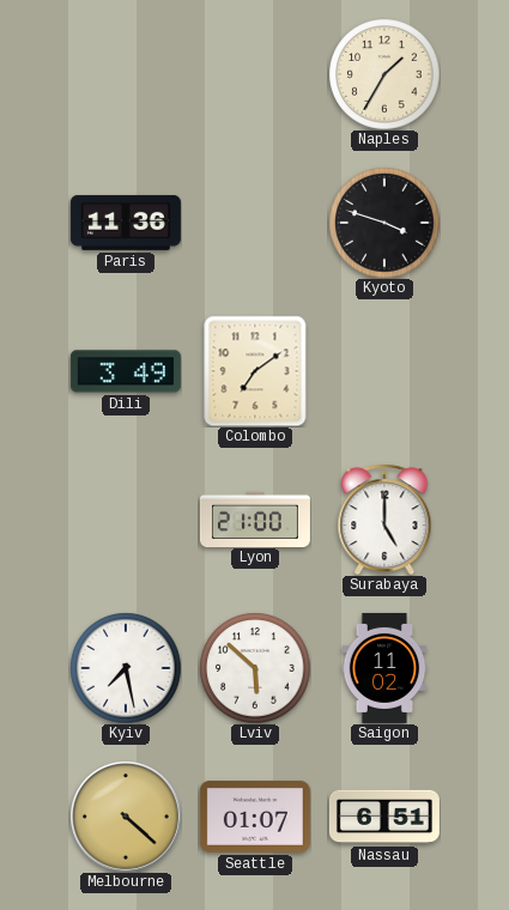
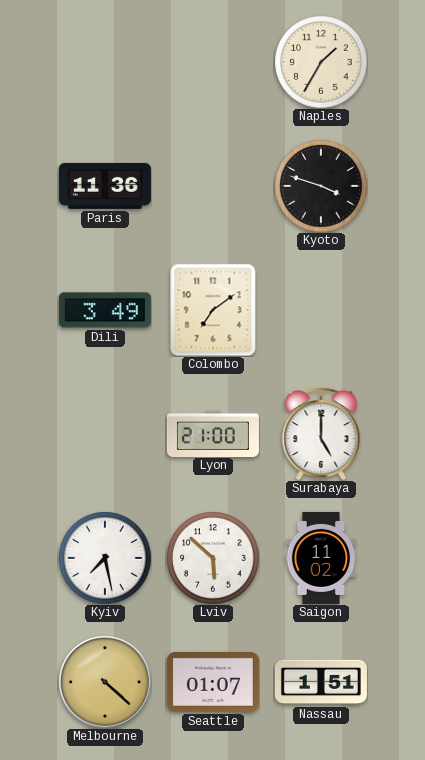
Nassau: 6:51 -> 1:51
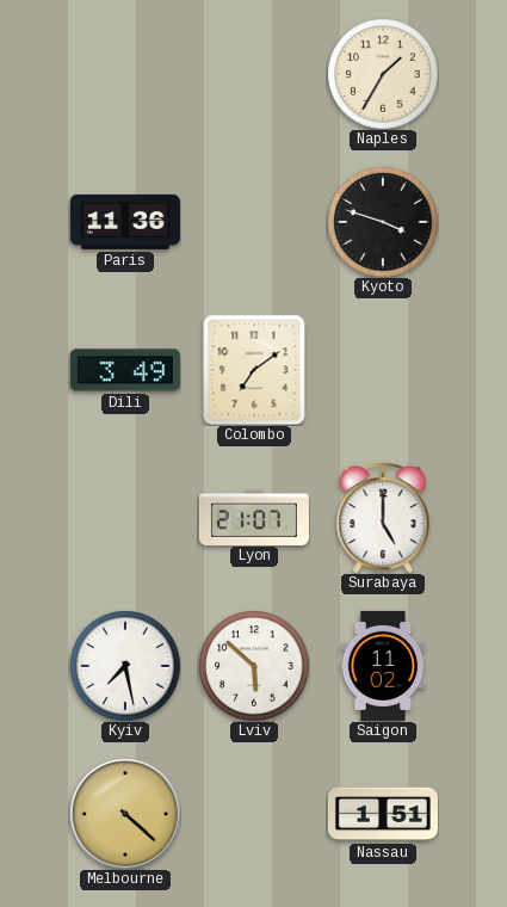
Lyon: 21:00 -> 21:07
Seattle: 01:07 -> none
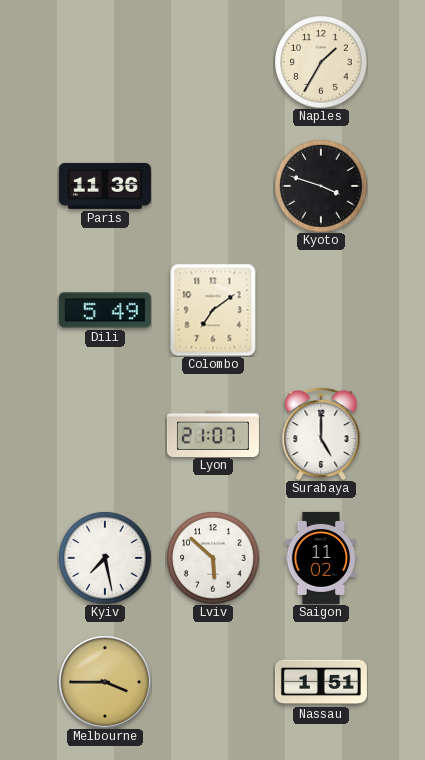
Dili: 3:49 -> 5:49
Melbourne: 4:22 -> 3:45
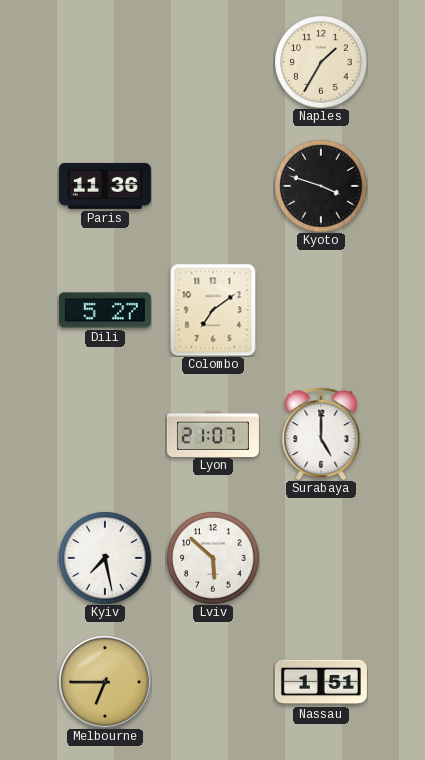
Dili: 5:49 -> 5:27
Saigon: 11:02 -> none
Melbourne: 3:45 -> 6:45
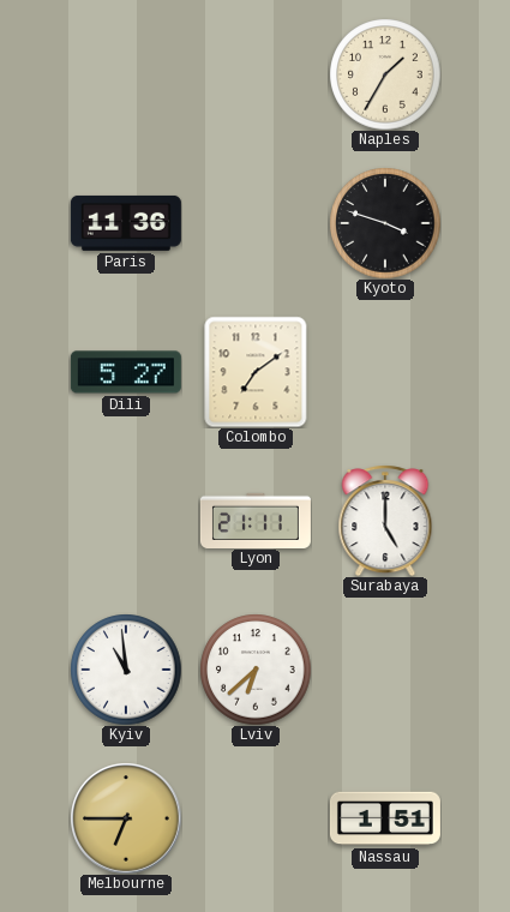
Lyon: 21:07 -> 21:11
Kyiv: 7:28 -> 10:59
Lviv: 5:52 -> 6:38
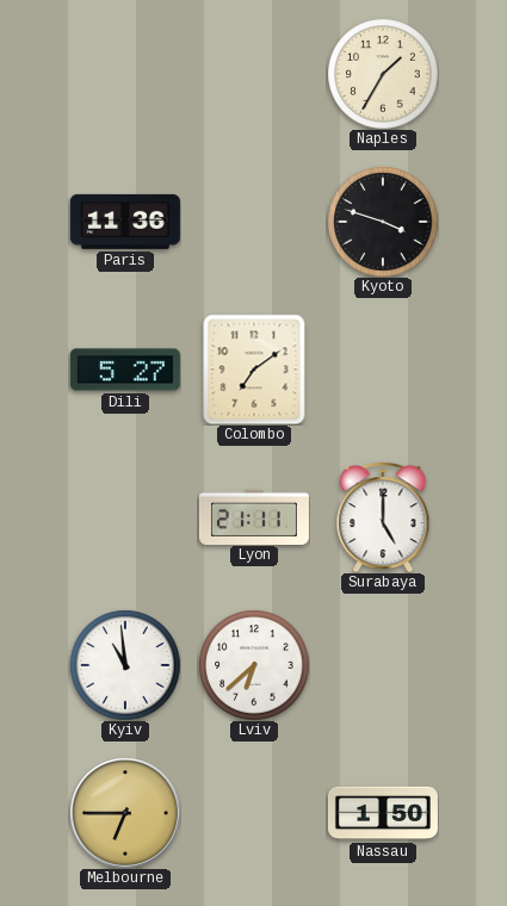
Nassau: 1:51 -> 1:50
